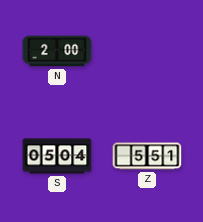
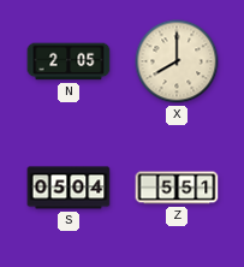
N: 2:00 -> 2:05
X: none -> 8:00
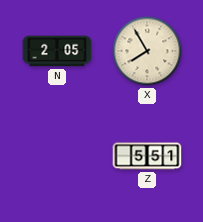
X: 8:00 -> 7:55
S: 05:04 -> none
